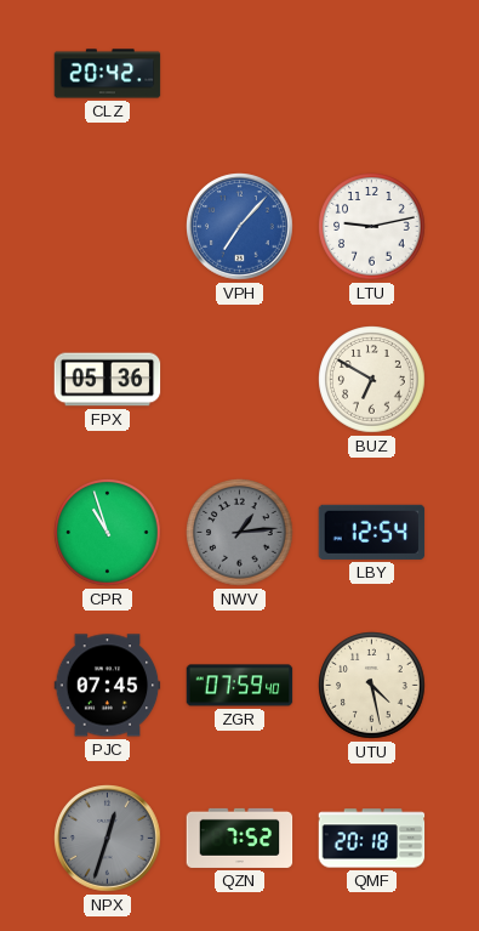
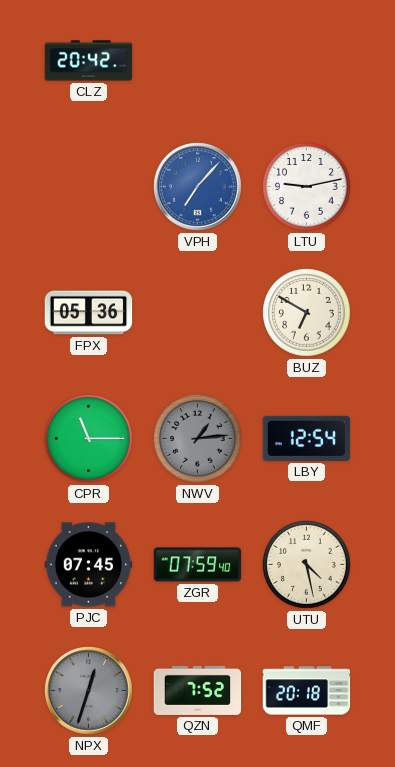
CPR: 10:57 -> 11:15
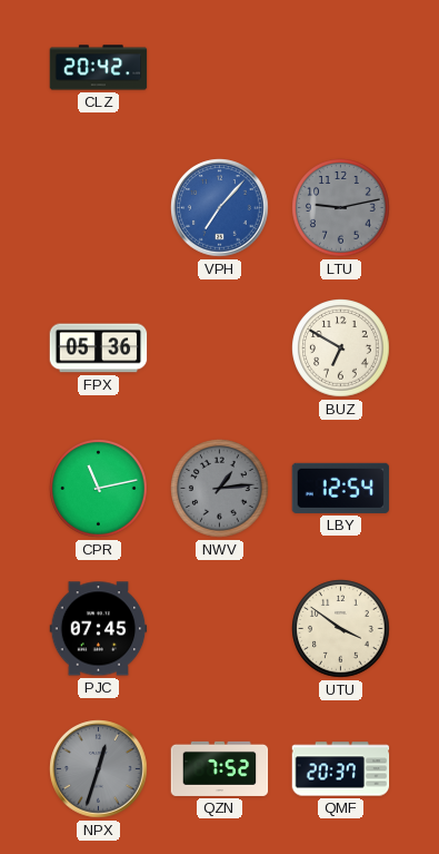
LTU dial: white -> grey
CPR: 11:15 -> 11:13
ZGR: 07:59 -> none
UTU: 4:28 -> 3:51
QMF: 20:18 -> 20:37
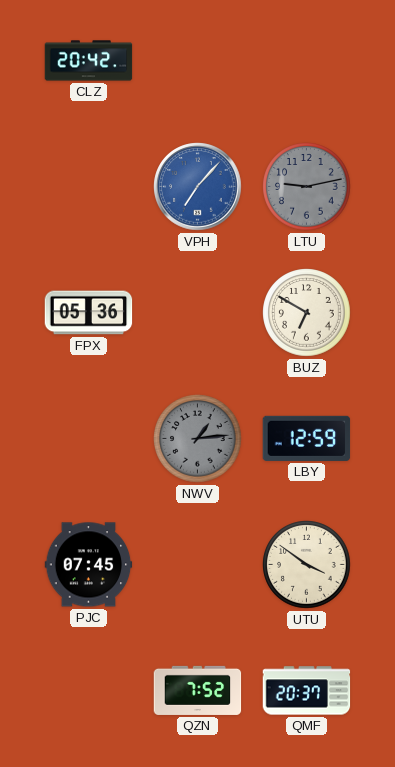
CPR: 11:13 -> none
LBY: 12:54 -> 12:59
NPX: 12:33 -> none
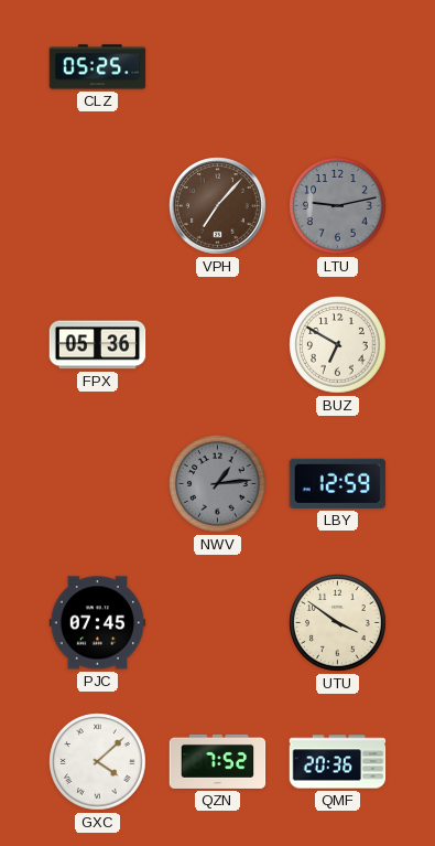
CLZ: 20:42 -> 05:25
VPH dial: blue -> brown
GXC: none -> 4:08
QMF: 20:37 -> 20:36
